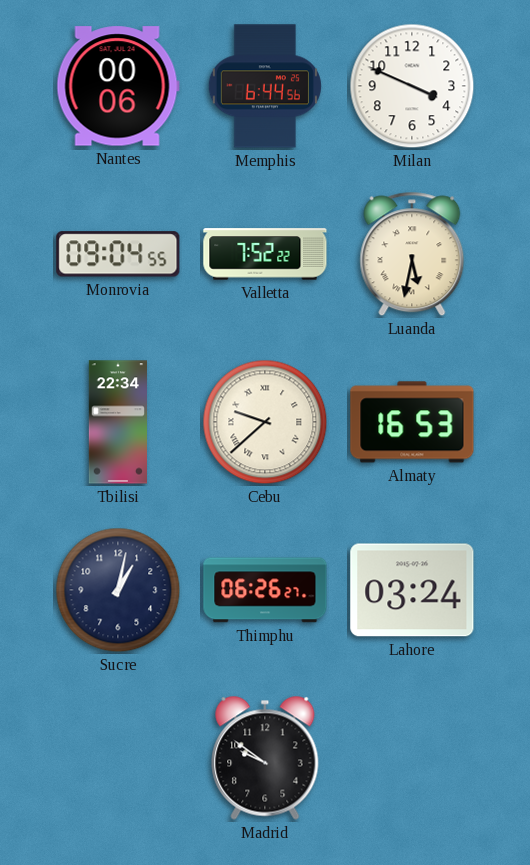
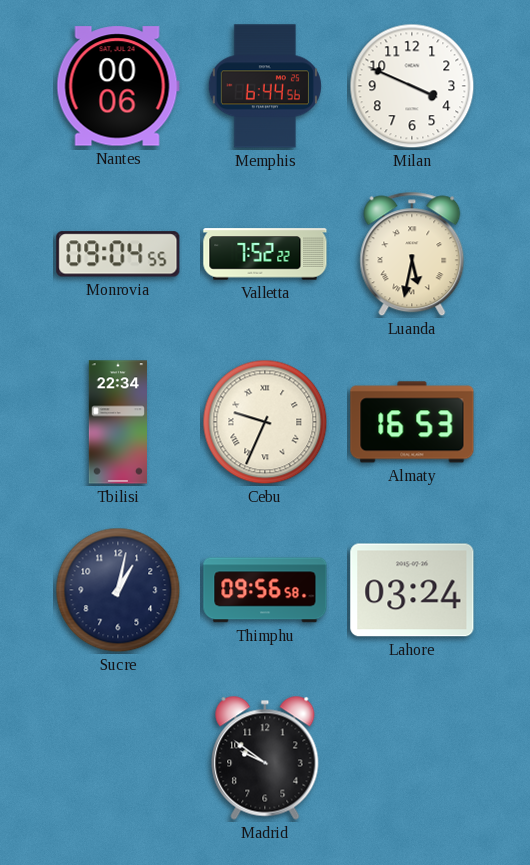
Cebu: 9:38 -> 9:34
Thimphu: 06:26 -> 09:56
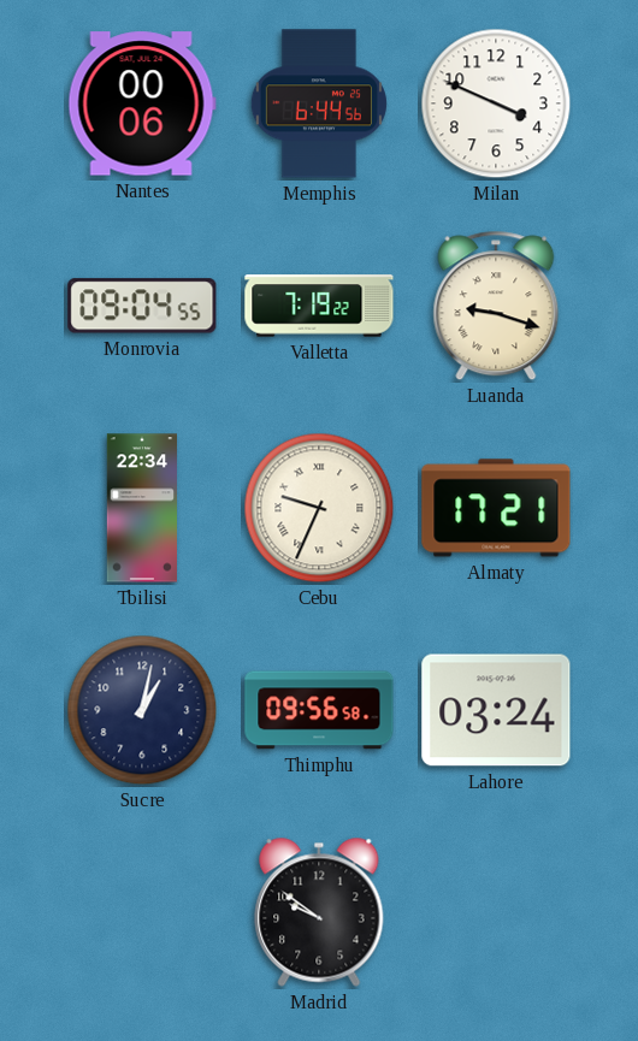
Valletta: 7:52 -> 7:19
Luanda: 5:32 -> 9:18
Almaty: 16:53 -> 17:21
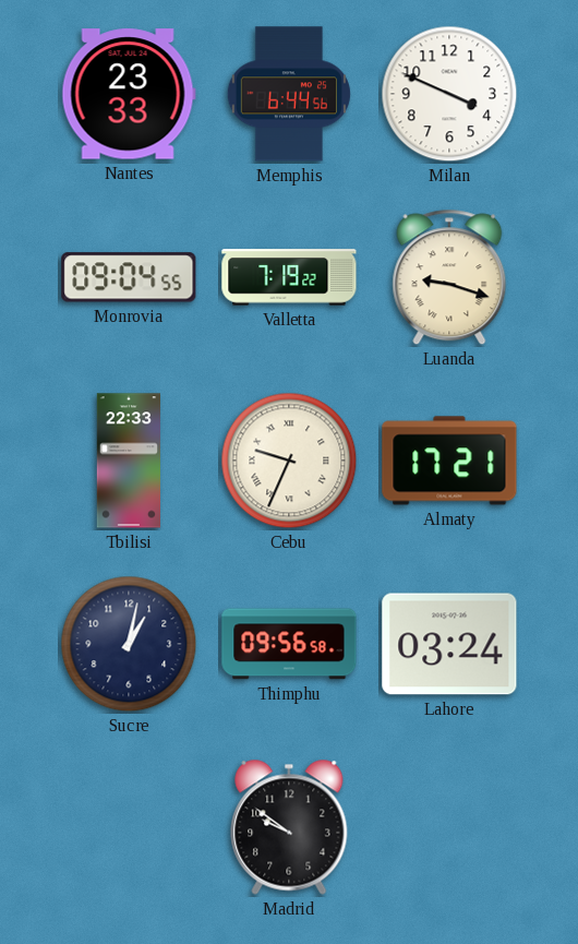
Nantes: 00:06 -> 23:33
Tbilisi: 22:34 -> 22:33
